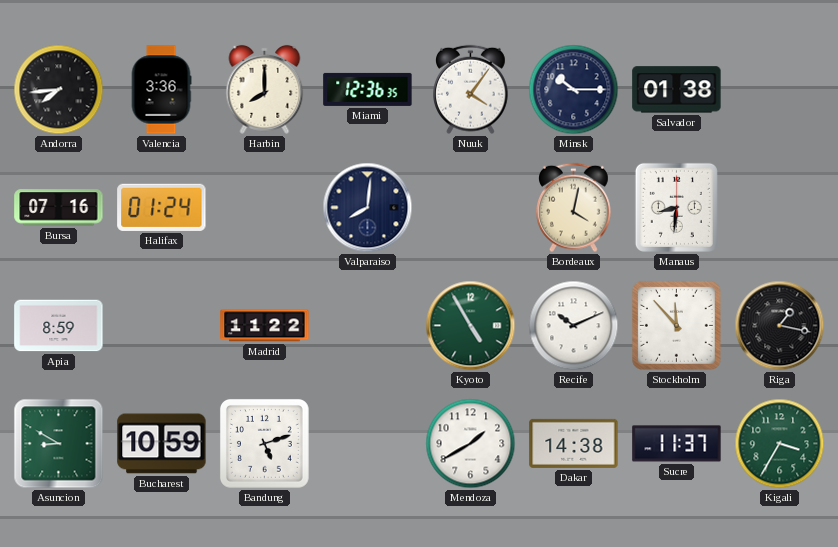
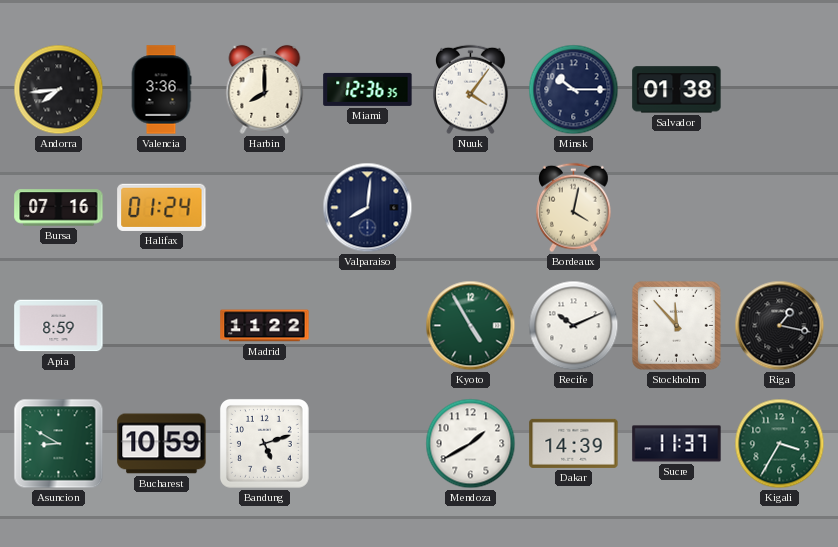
Manaus: 8:31 -> none
Dakar: 14:38 -> 14:39
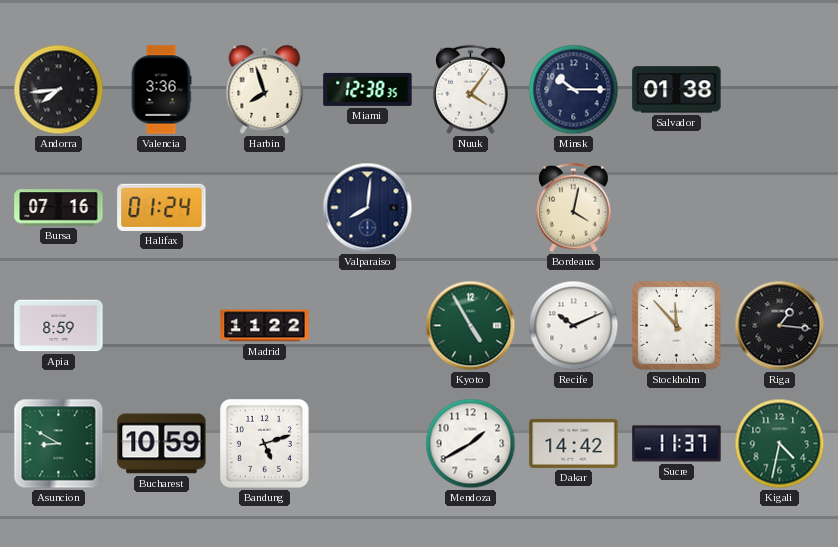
Harbin: 8:00 -> 7:57
Miami: 12:36 -> 12:38
Riga: 1:17 -> 1:16
Dakar: 14:39 -> 14:42
Kigali: 3:35 -> 4:32
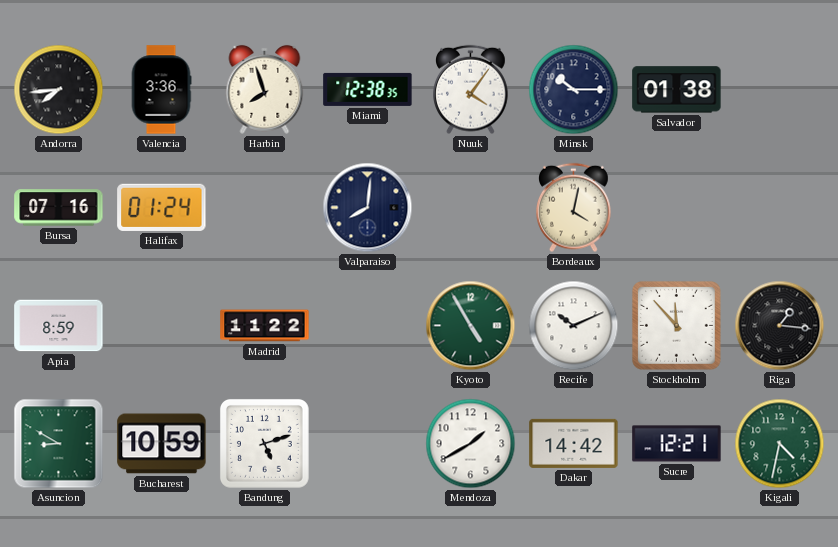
Sucre: 11:37 -> 12:21
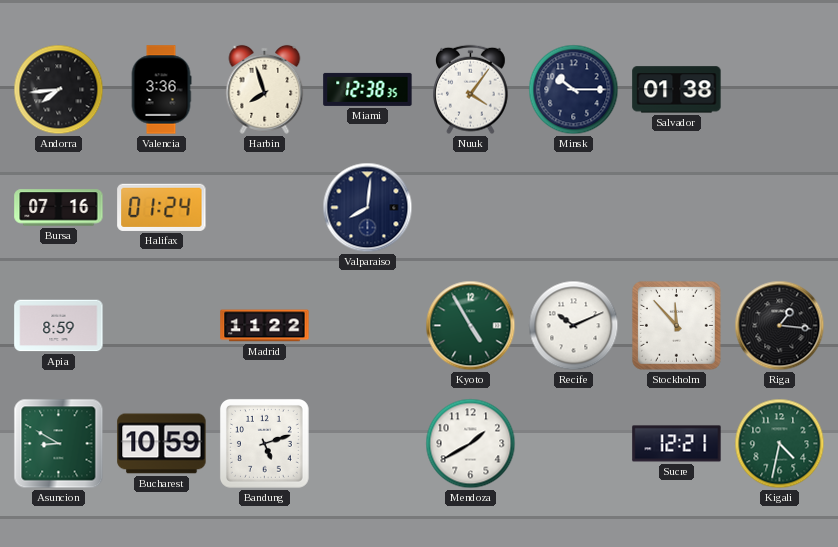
Bordeaux: 4:02 -> none
Dakar: 14:42 -> none
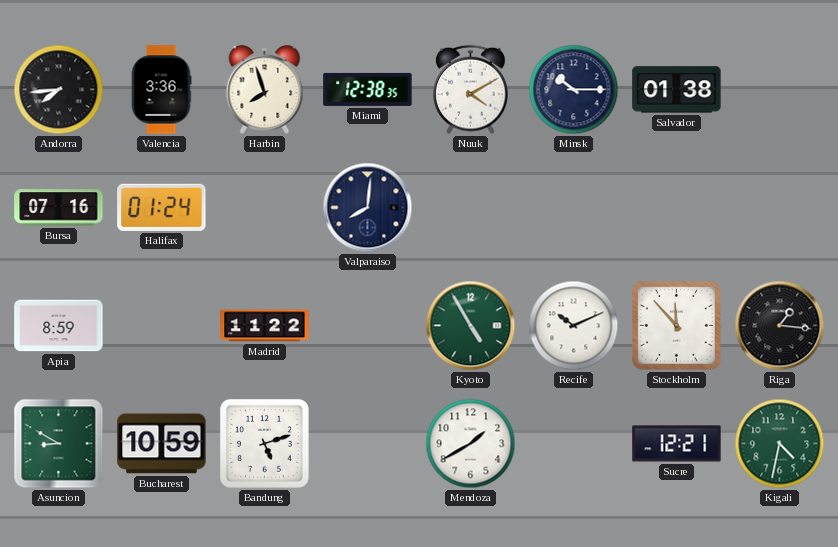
Nuuk: 4:06 -> 4:10
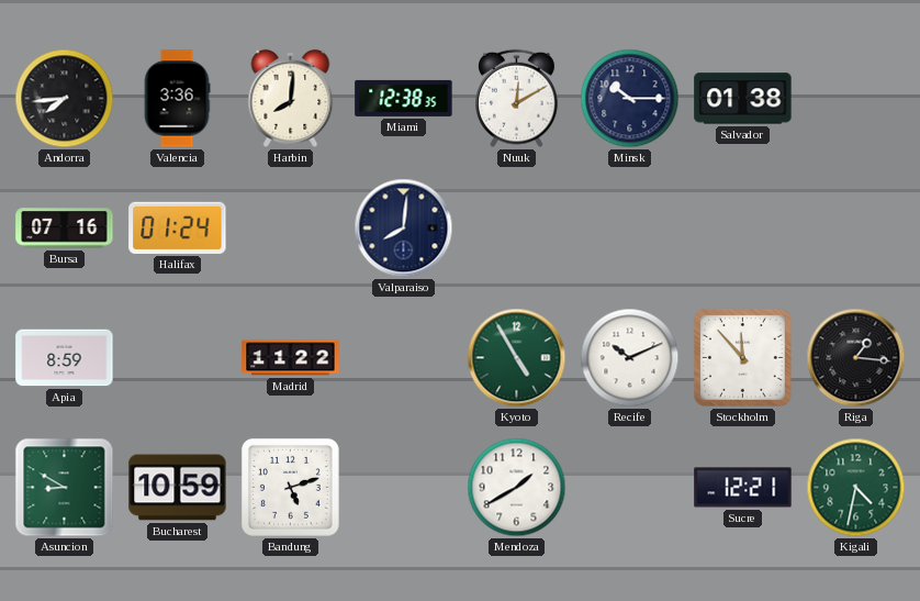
Harbin: 7:57 -> 8:01
Nuuk: 4:10 -> 12:10
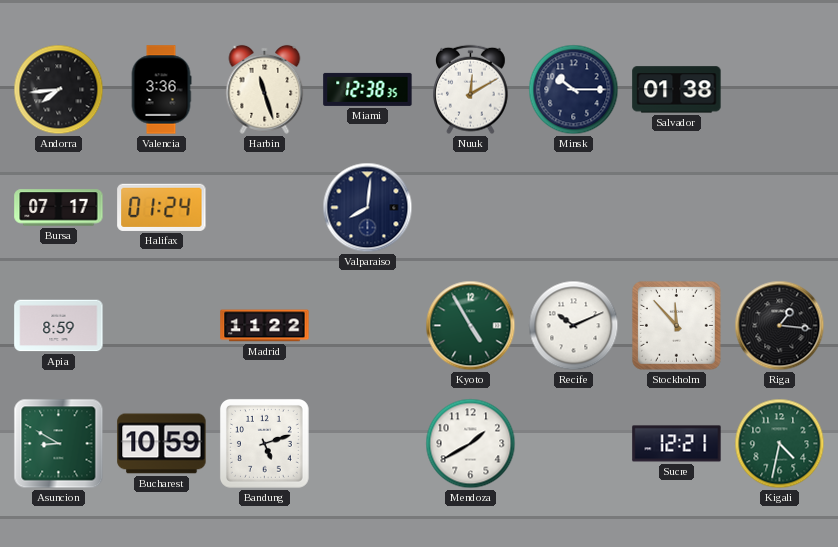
Harbin: 8:01 -> 11:27
Bursa: 07:16 -> 07:17
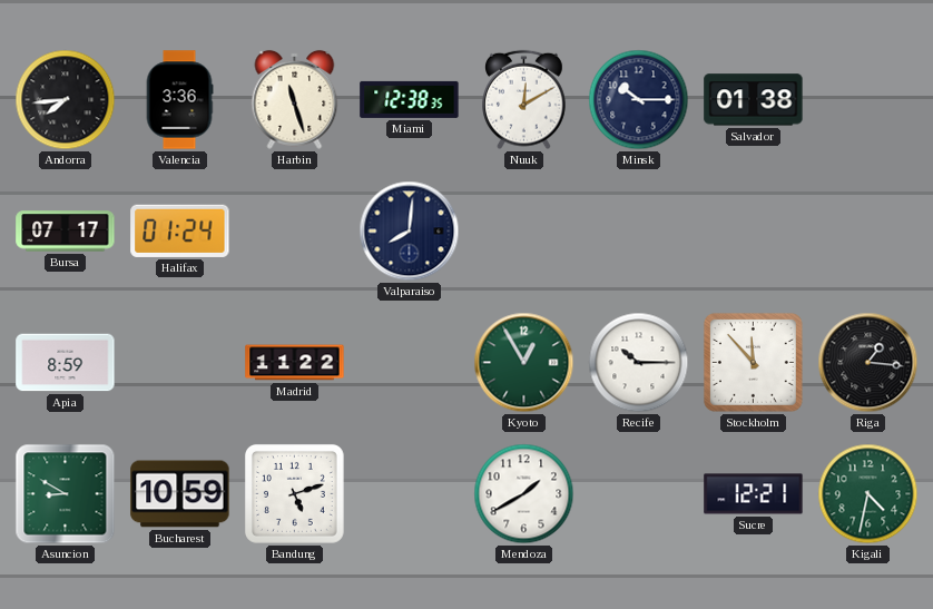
Kyoto: 4:55 -> 12:55
Recife: 10:11 -> 10:15
